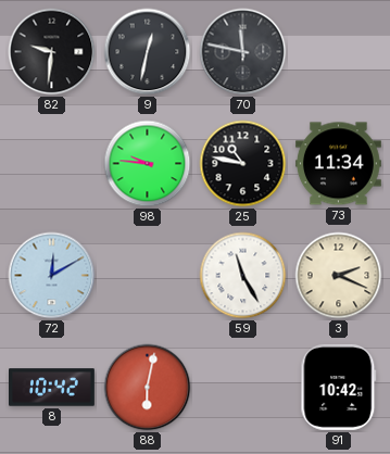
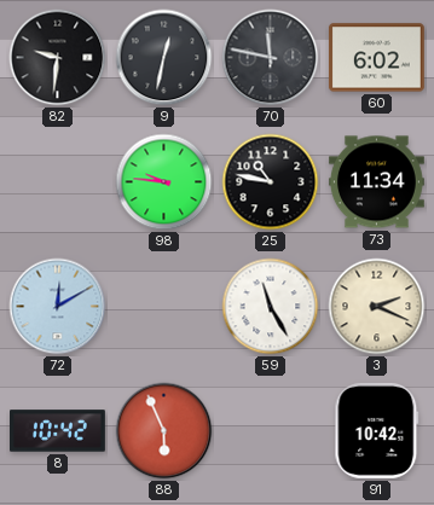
60: none -> 6:02
88: 6:02 -> 5:56
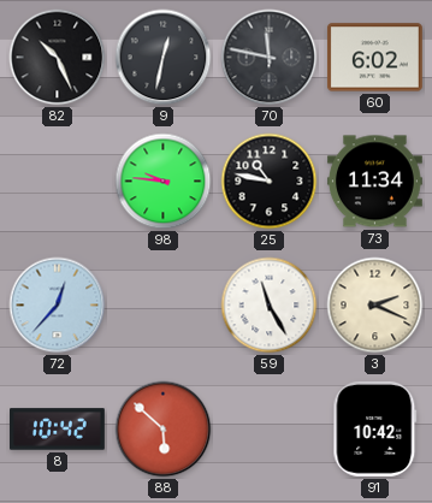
82: 9:31 -> 10:26
72: 12:10 -> 12:37
88: 5:56 -> 5:52
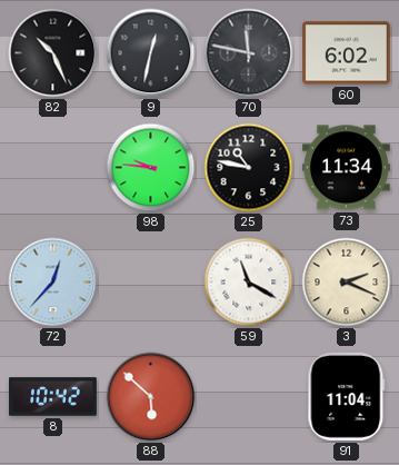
59: 11:25 -> 11:20
91: 10:42 -> 11:04
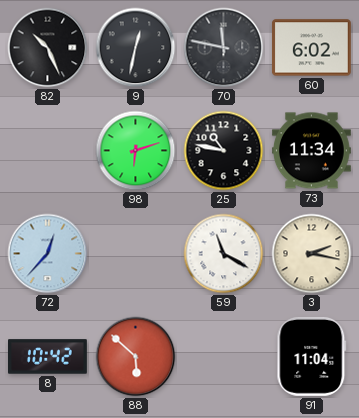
98: 9:46 -> 6:12
3: 2:19 -> 2:17
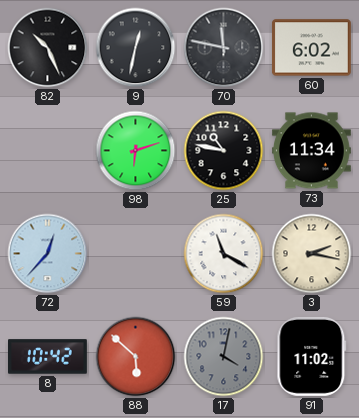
17: none -> 4:02
91: 11:04 -> 11:02
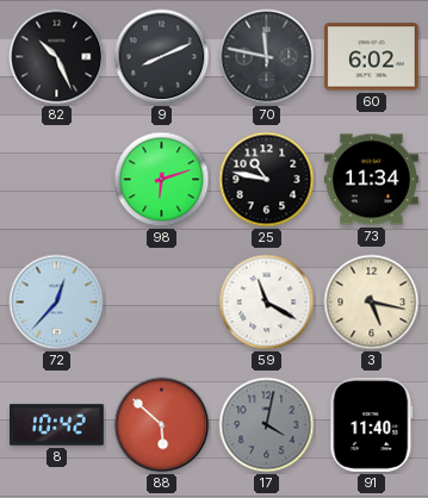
9: 12:32 -> 8:11
3: 2:17 -> 5:17
91: 11:02 -> 11:40
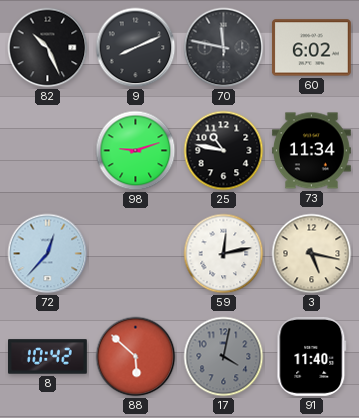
98: 6:12 -> 9:12
59: 11:20 -> 12:13
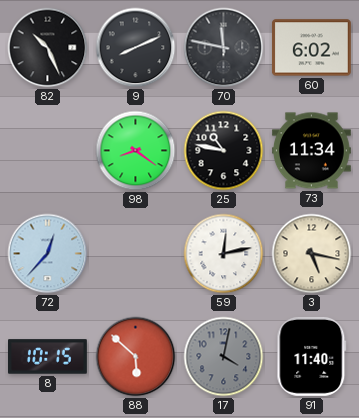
98: 9:12 -> 8:21
8: 10:42 -> 10:15
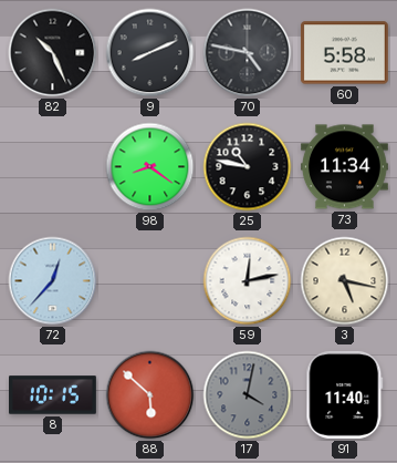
70: 11:47 -> 4:47
60: 6:02 -> 5:58
